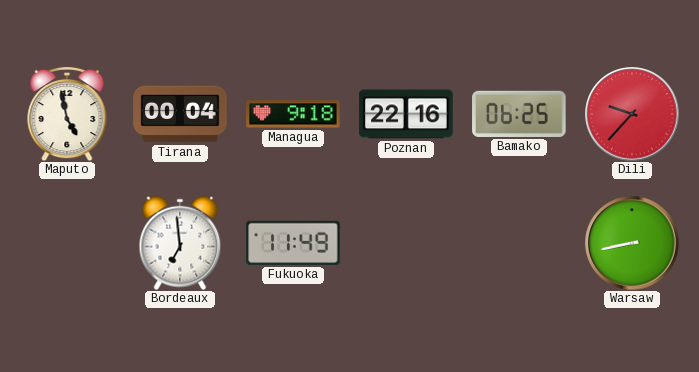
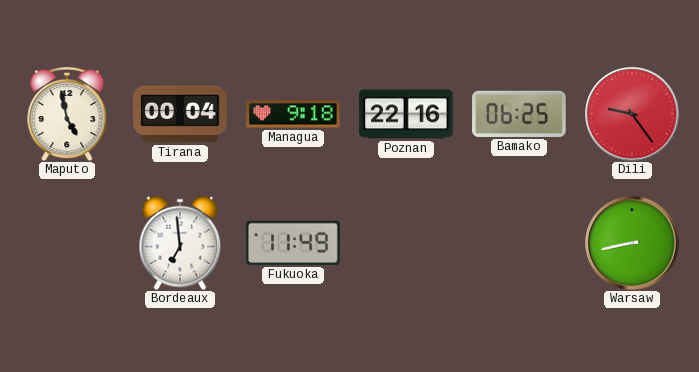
Dili: 9:37 -> 9:24
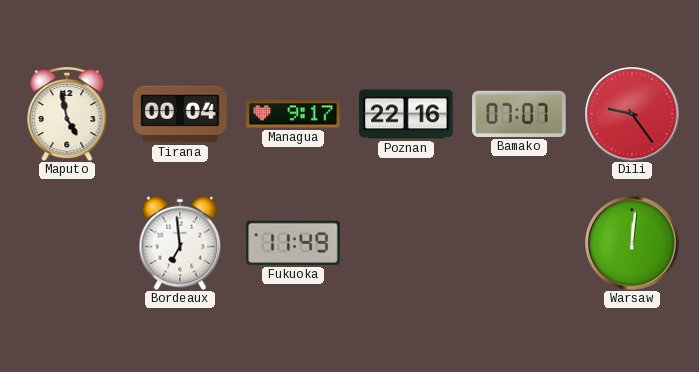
Managua: 9:18 -> 9:17
Bamako: 06:25 -> 07:07
Warsaw: 8:43 -> 12:01
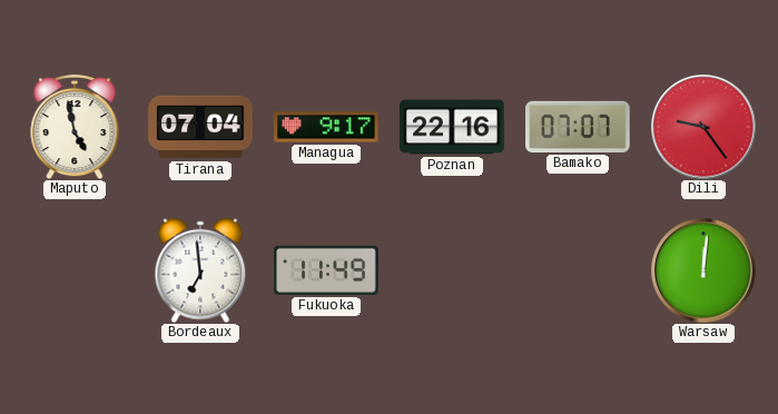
Tirana: 00:04 -> 07:04
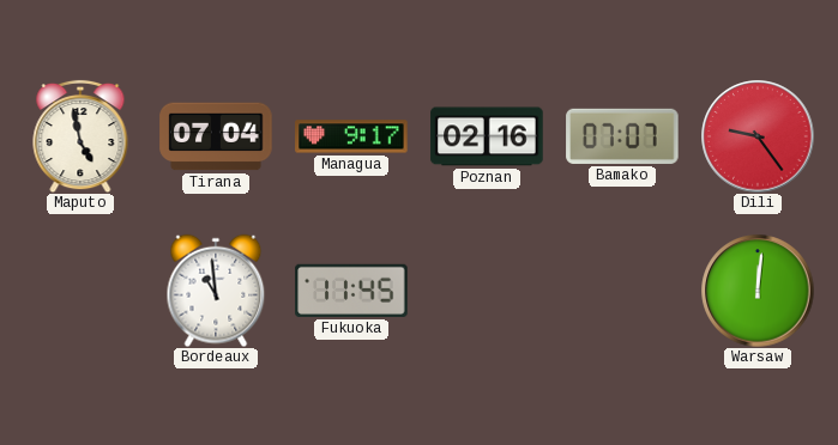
Poznan: 22:16 -> 02:16
Bordeaux: 6:59 -> 10:59
Fukuoka: 11:49 -> 11:45
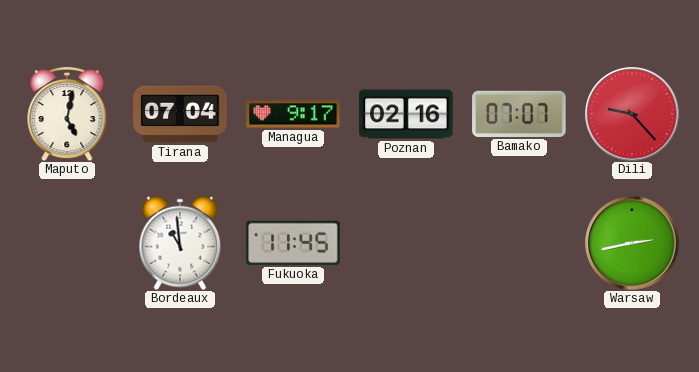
Maputo: 4:58 -> 5:02
Dili: 9:24 -> 9:23
Warsaw: 12:01 -> 2:43
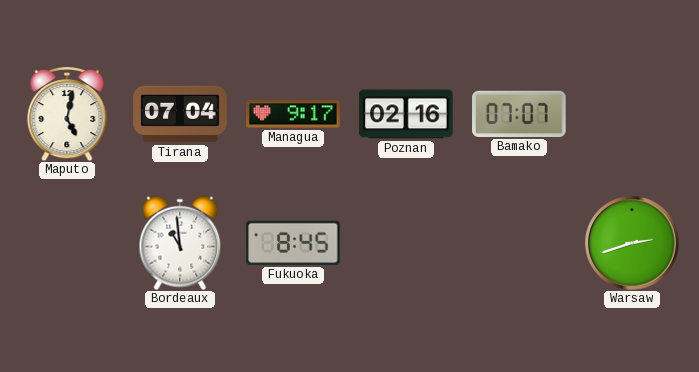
Dili: 9:23 -> none
Fukuoka: 11:45 -> 8:45
Warsaw: 2:43 -> 2:42
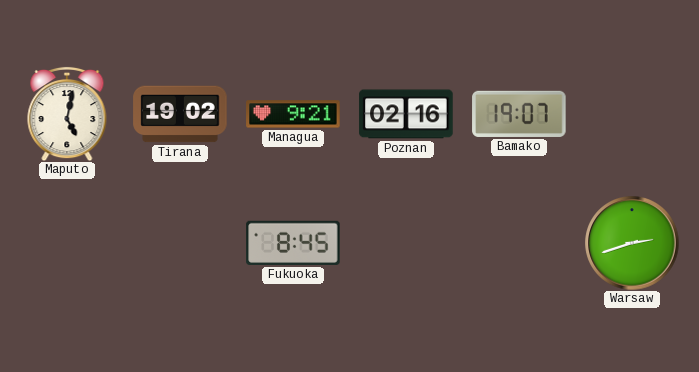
Tirana: 07:04 -> 19:02
Managua: 9:17 -> 9:21
Bamako: 07:07 -> 19:07
Bordeaux: 10:59 -> none
